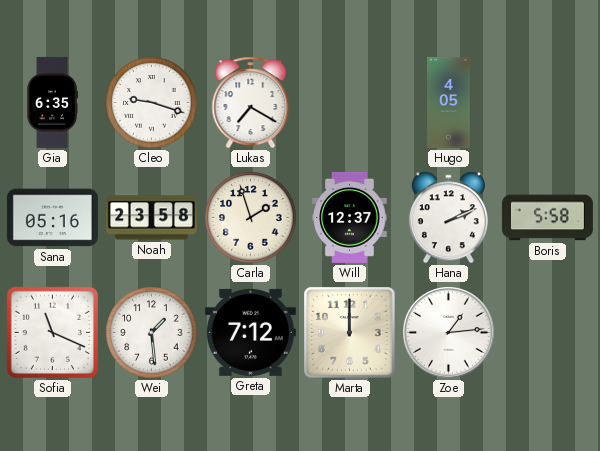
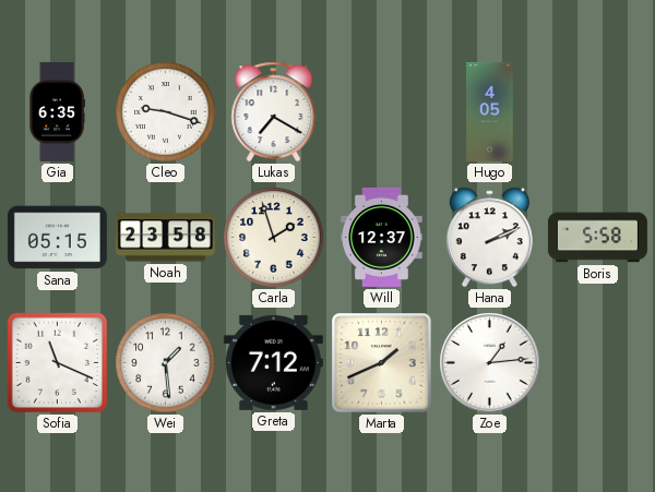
Sana: 05:16 -> 05:15
Marta: 12:00 -> 1:41
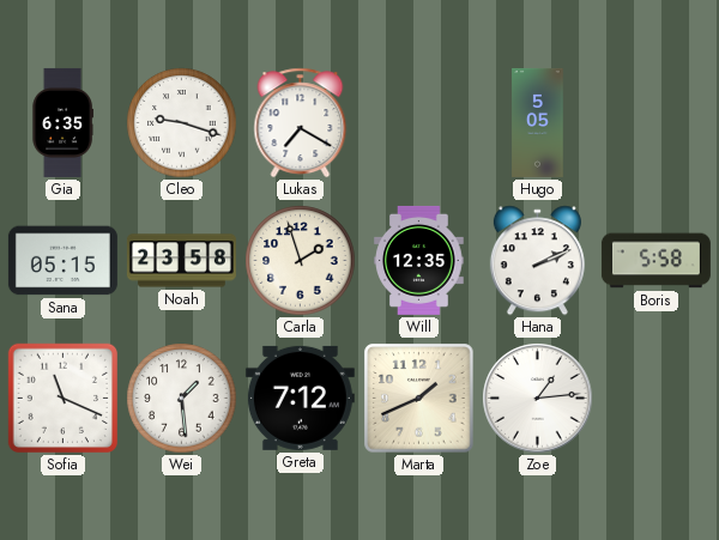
Hugo: 4:05 -> 5:05
Will: 12:37 -> 12:35
